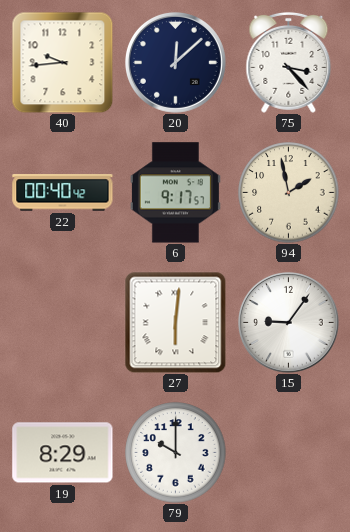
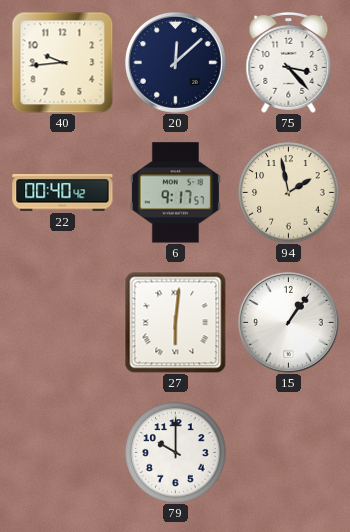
15: 9:06 -> 1:06
19: 8:29 -> none
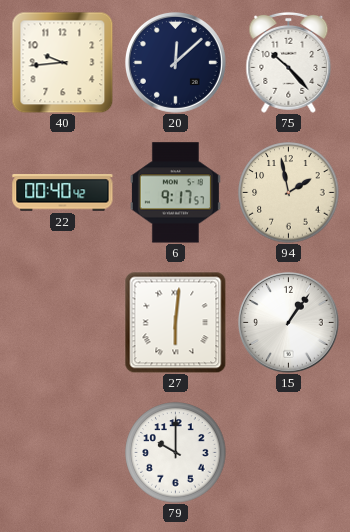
75: 3:23 -> 10:23
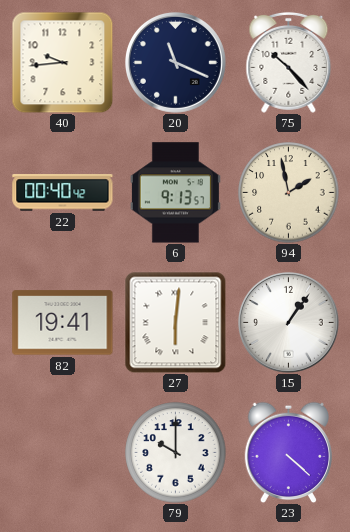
20: 12:08 -> 11:19
6: 9:17 -> 9:13
82: none -> 19:41
23: none -> 4:22
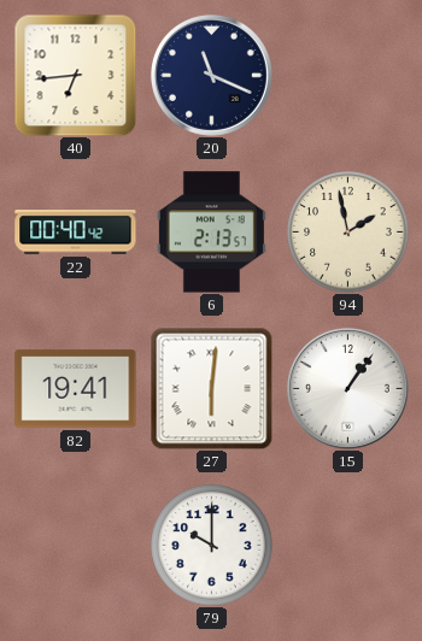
40: 9:44 -> 6:44
75: 10:23 -> none
6: 9:13 -> 2:13
23: 4:22 -> none
